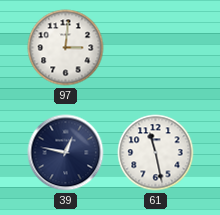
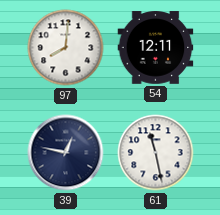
97: 3:01 -> 8:01
54: none -> 12:11
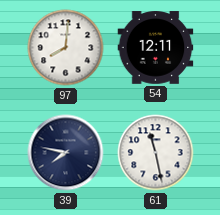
39: 12:47 -> 7:47
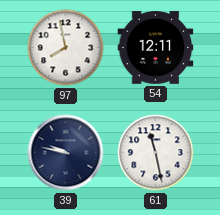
97: 8:01 -> 7:58
39: 7:47 -> 9:47
